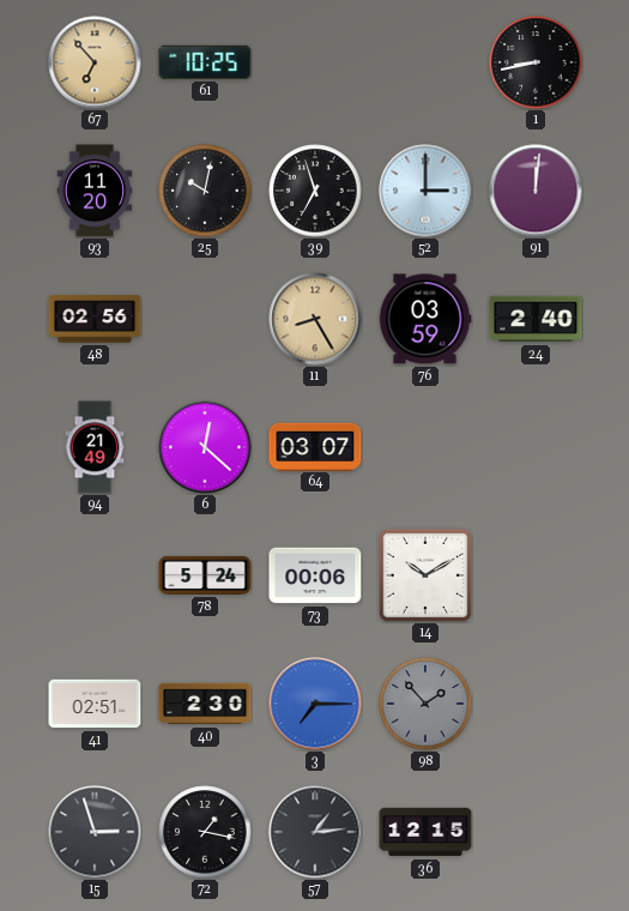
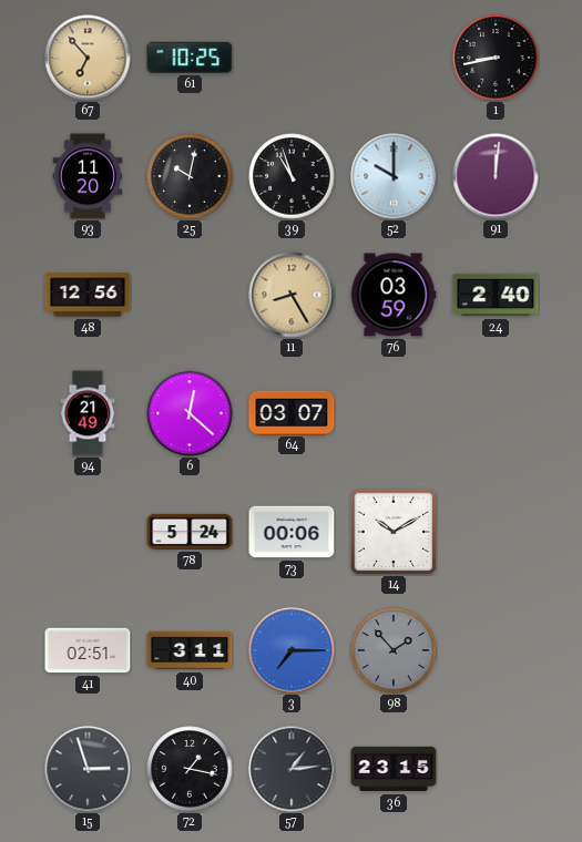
39: 6:57 -> 10:57
52: 3:00 -> 10:00
48: 02:56 -> 12:56
40: 2:30 -> 3:11
36: 12:15 -> 23:15
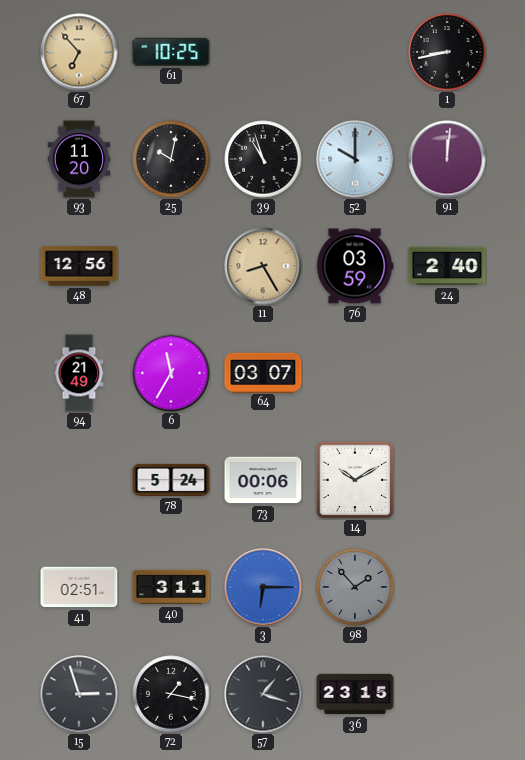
6: 12:22 -> 11:35
3: 7:15 -> 6:15
57: 1:14 -> 1:18
